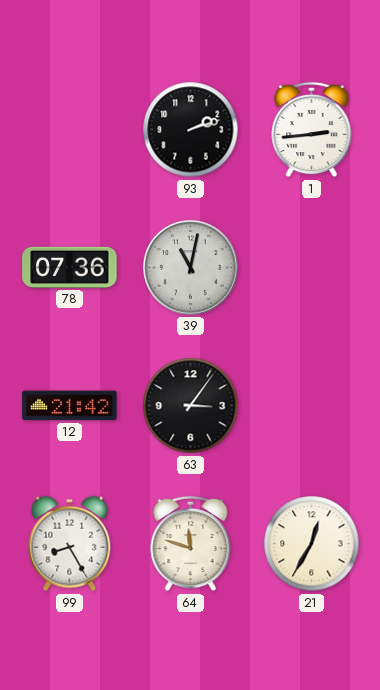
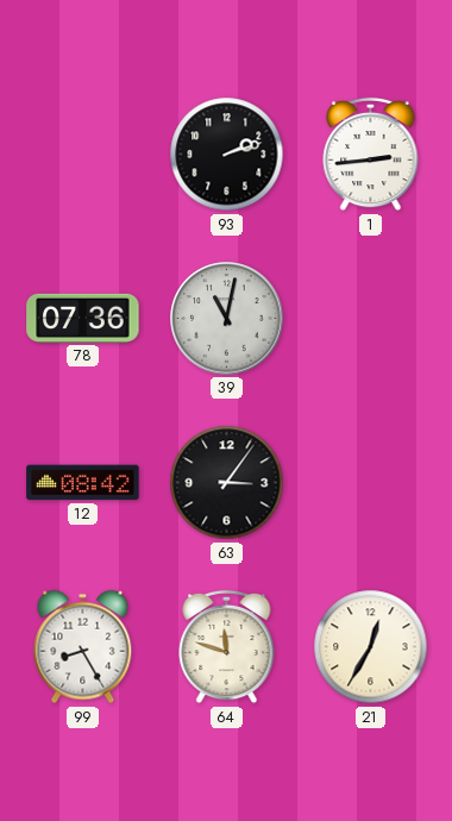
12: 21:42 -> 08:42
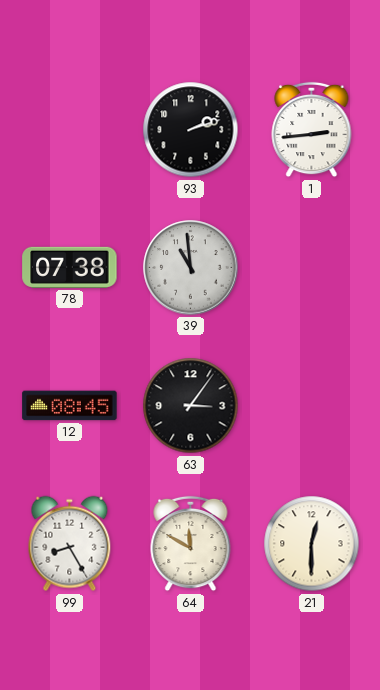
78: 07:36 -> 07:38
39: 11:02 -> 10:59
12: 08:42 -> 08:45
64: 11:48 -> 11:50
21: 12:35 -> 12:30
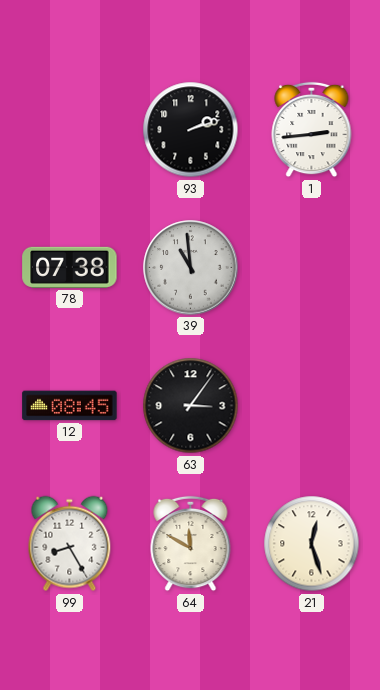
21: 12:30 -> 12:27
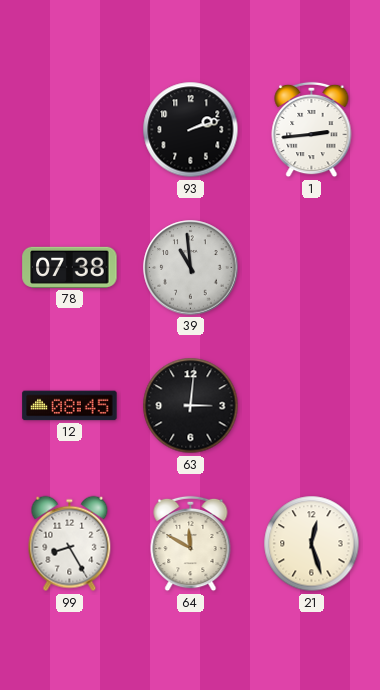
63: 3:06 -> 3:01
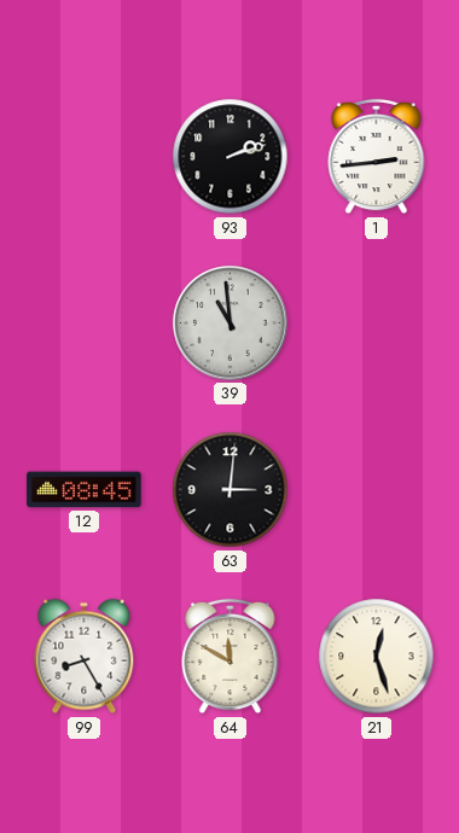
78: 07:38 -> none
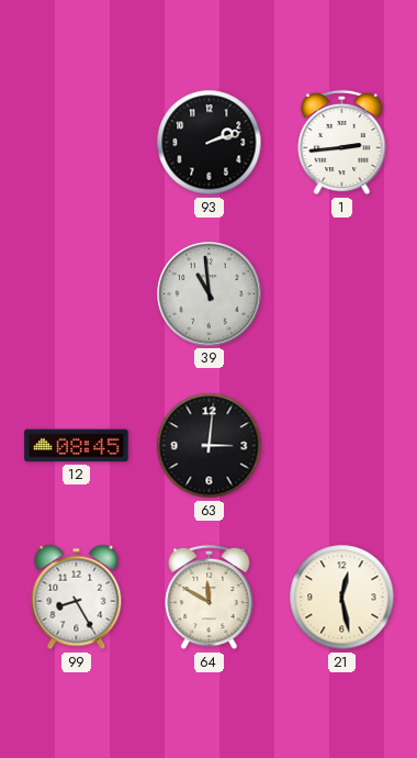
21: 12:27 -> 12:28
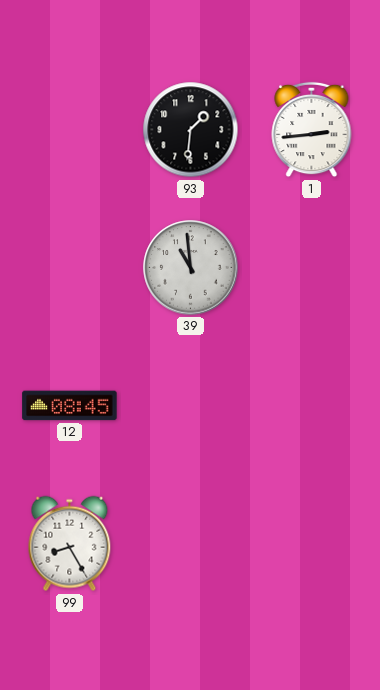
93: 2:12 -> 1:31
63: 3:01 -> none
64: 11:50 -> none
21: 12:28 -> none
